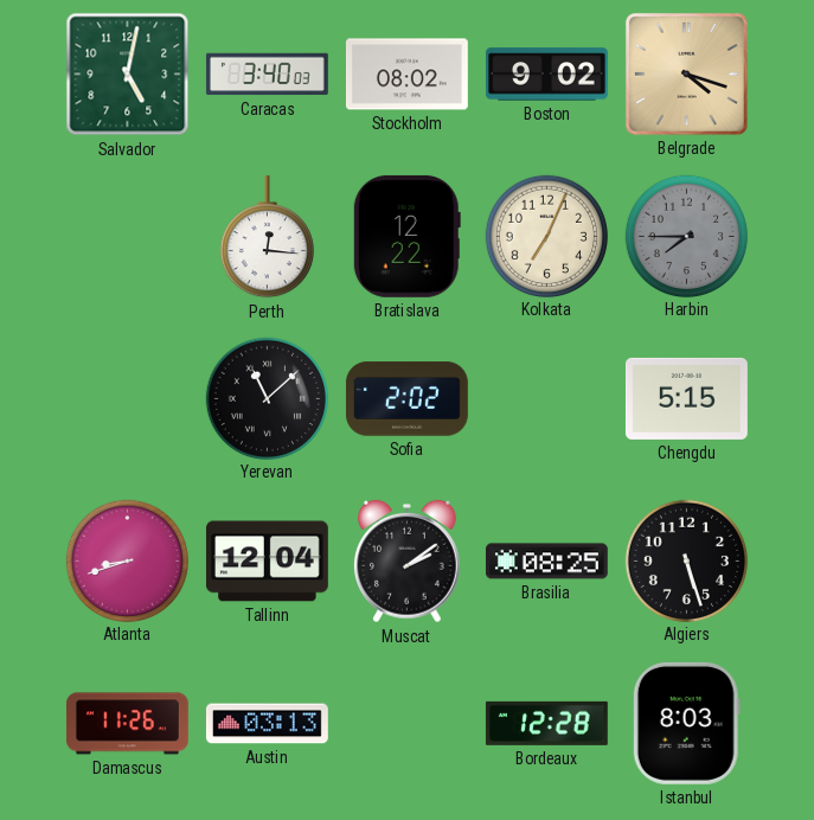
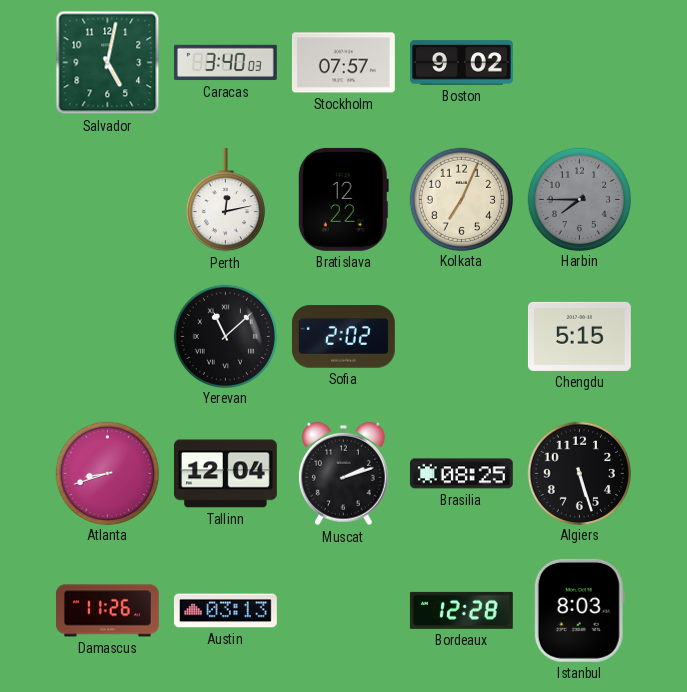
Stockholm: 08:02 -> 07:57
Belgrade: 4:18 -> none
Perth: 12:16 -> 12:13
Muscat: 2:09 -> 2:12
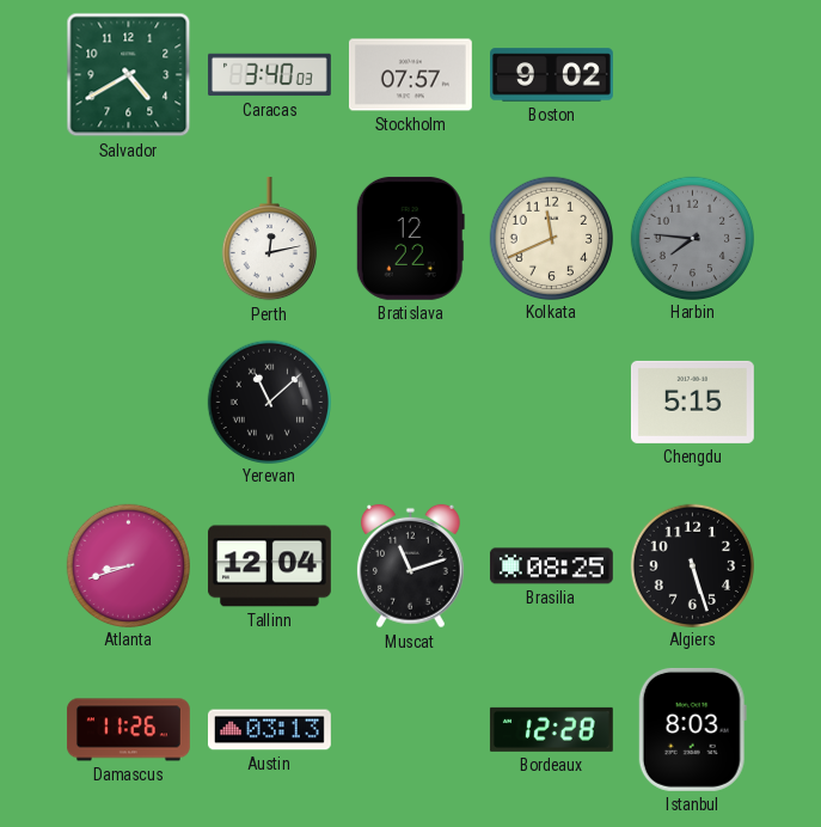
Salvador: 5:02 -> 4:40
Kolkata: 7:04 -> 11:41
Harbin: 7:45 -> 7:46
Sofia: 2:02 -> none
Muscat: 2:12 -> 11:12
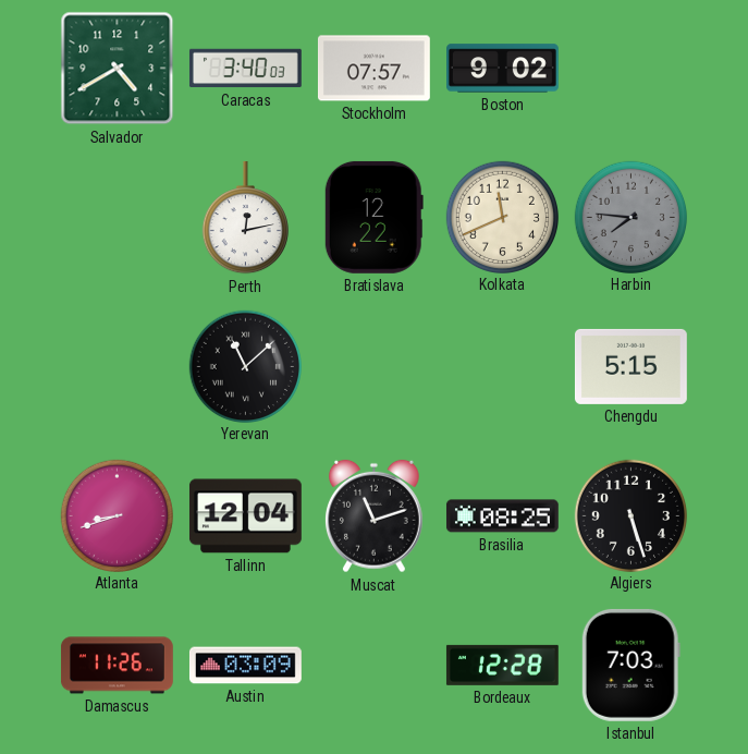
Austin: 03:13 -> 03:09
Istanbul: 8:03 -> 7:03
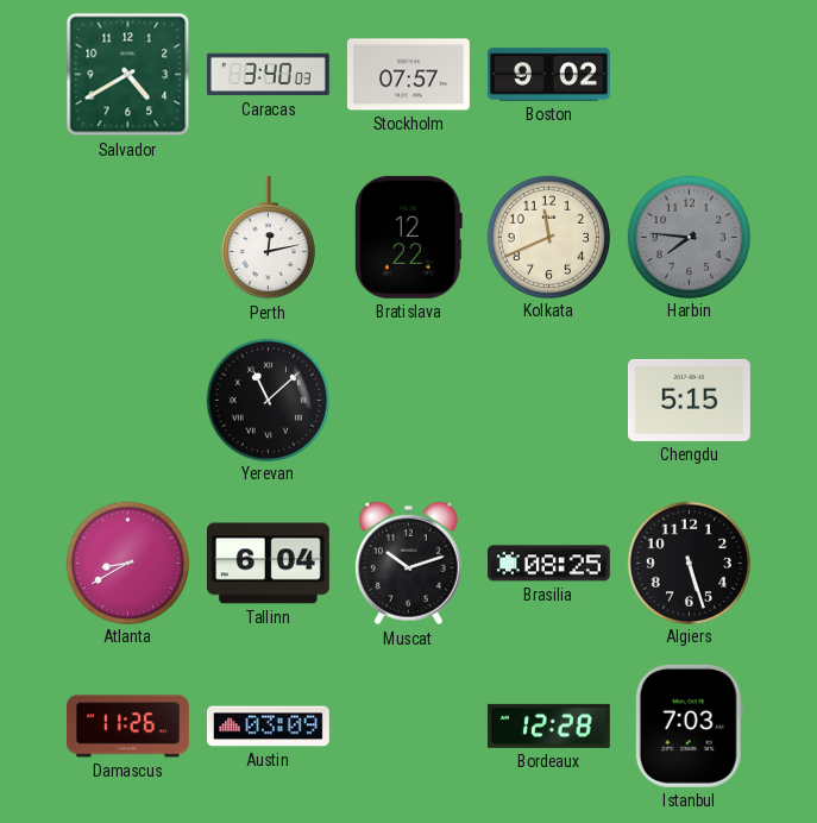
Atlanta: 8:42 -> 8:40
Tallinn: 12:04 -> 6:04
Muscat: 11:12 -> 10:12
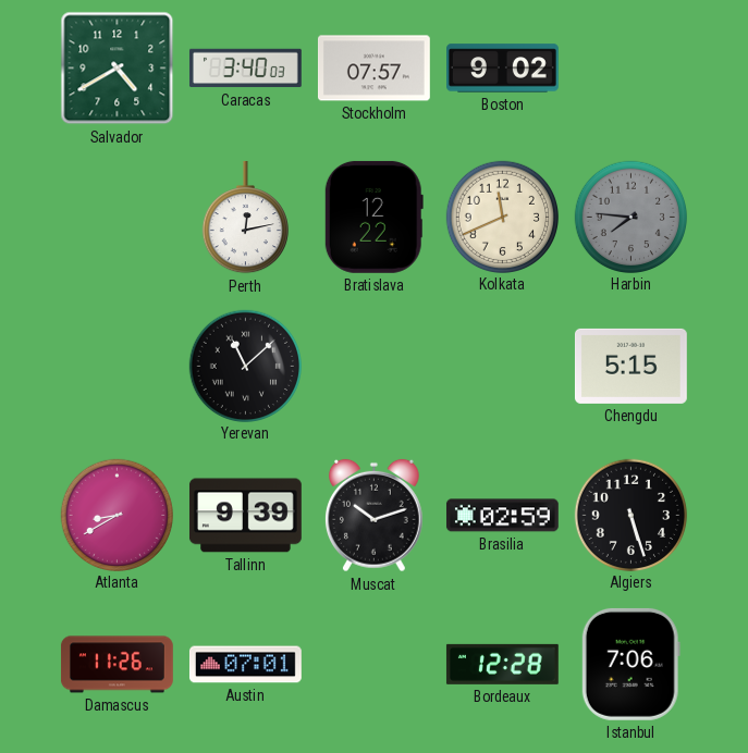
Tallinn: 6:04 -> 9:39
Brasilia: 08:25 -> 02:59
Austin: 03:09 -> 07:01
Istanbul: 7:03 -> 7:06
